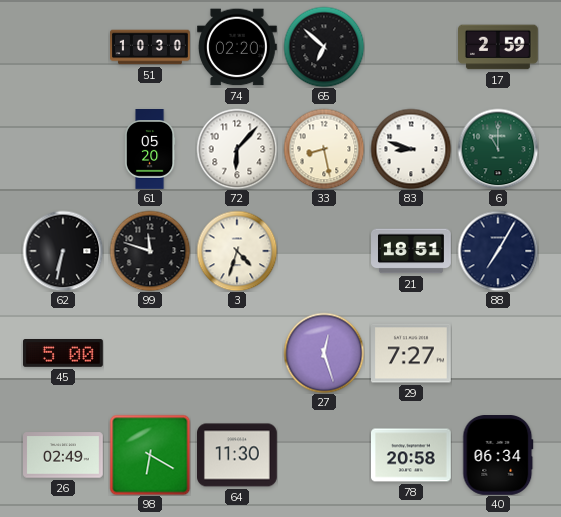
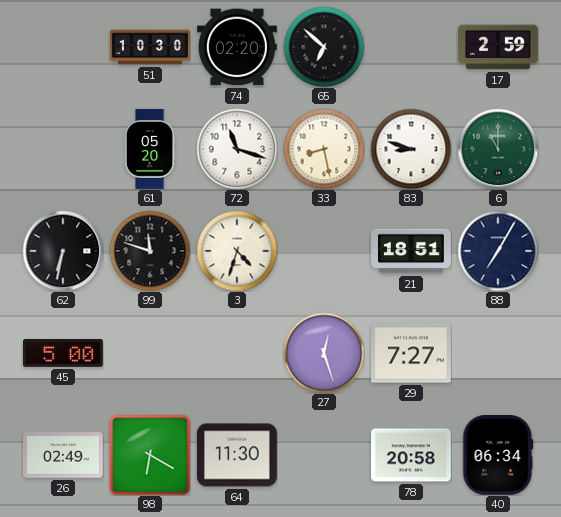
72: 6:07 -> 11:18
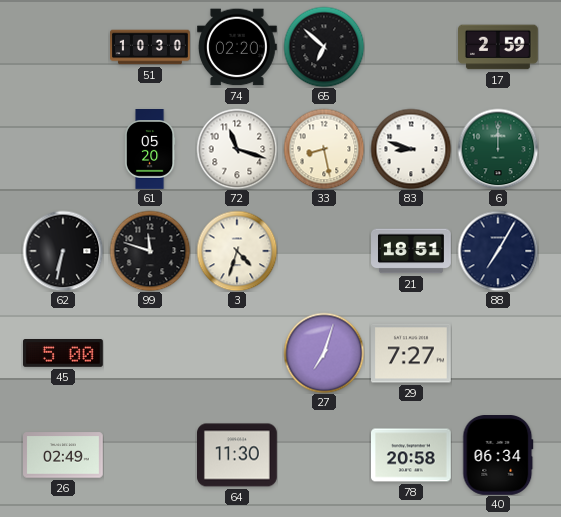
6: 11:00 -> 12:00
27: 12:27 -> 7:03
98: 6:20 -> none
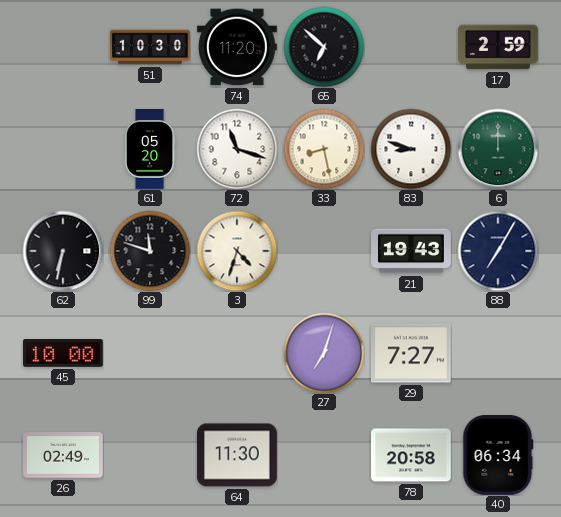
74: 02:20 -> 11:20
21: 18:51 -> 19:43
45: 5:00 -> 10:00
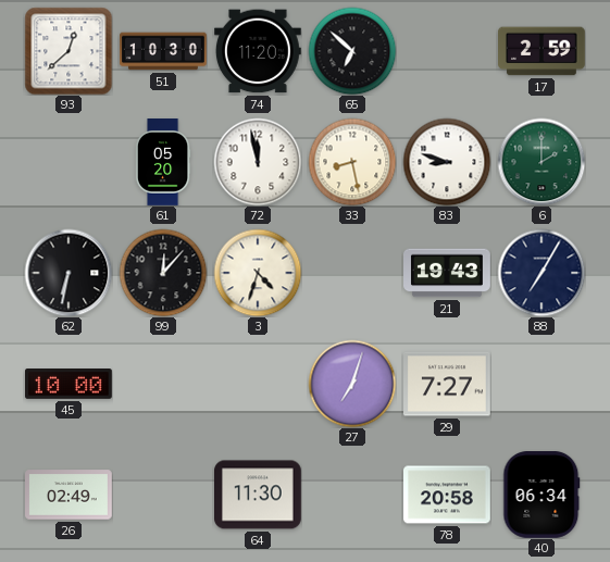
93: none -> 12:38
72: 11:18 -> 11:58
6: 12:00 -> 2:00
99: 11:48 -> 12:07
